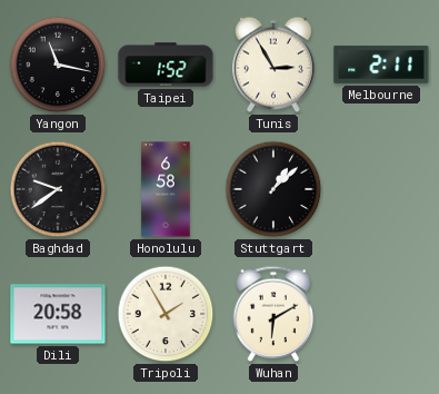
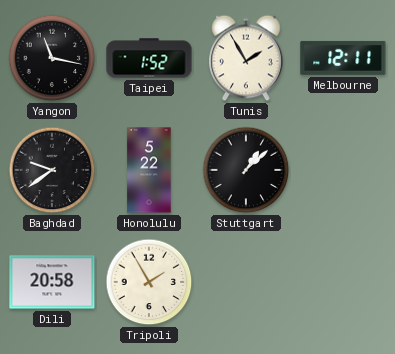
Tunis: 2:55 -> 1:55
Melbourne: 2:11 -> 12:11
Honolulu: 6:58 -> 5:22
Wuhan: 6:10 -> none
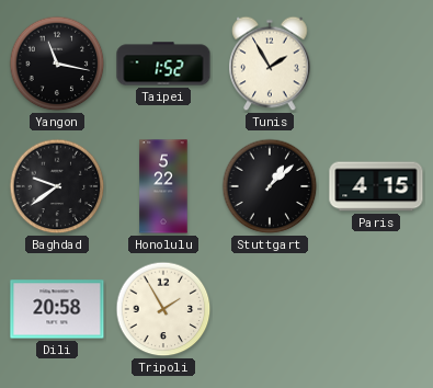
Melbourne: 12:11 -> none
Paris: none -> 4:15
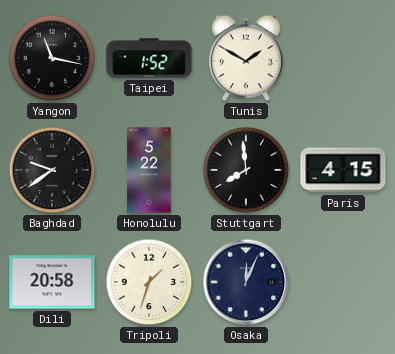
Tunis: 1:55 -> 1:50
Stuttgart: 1:08 -> 7:59
Tripoli: 1:55 -> 1:33
Osaka: none -> 12:04
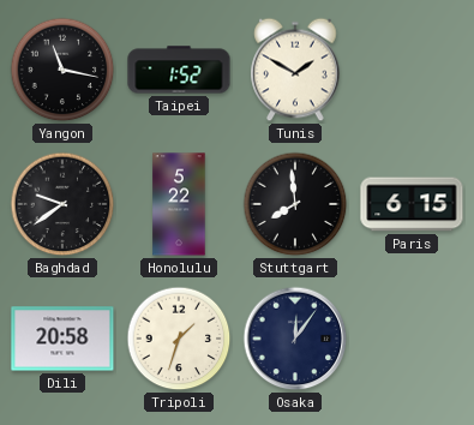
Paris: 4:15 -> 6:15
Osaka: 12:04 -> 12:06
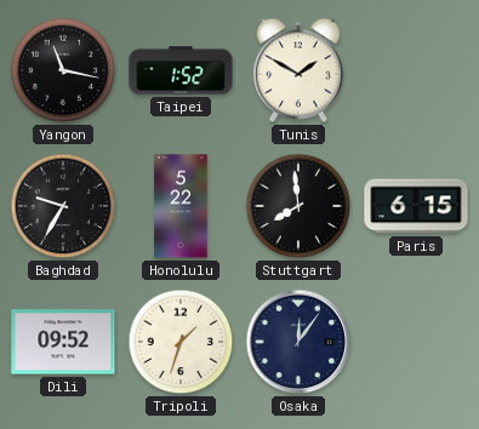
Baghdad: 9:39 -> 9:35
Dili: 20:58 -> 09:52
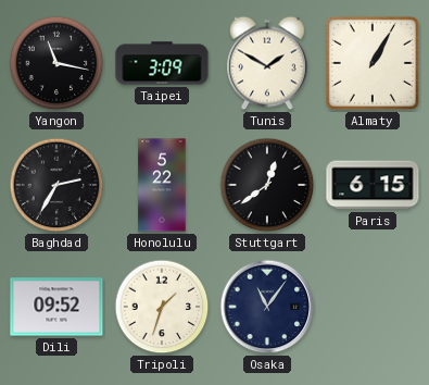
Taipei: 1:52 -> 3:09
Almaty: none -> 1:05
Baghdad: 9:35 -> 2:35
Stuttgart: 7:59 -> 12:39
Osaka: 12:06 -> 11:06
